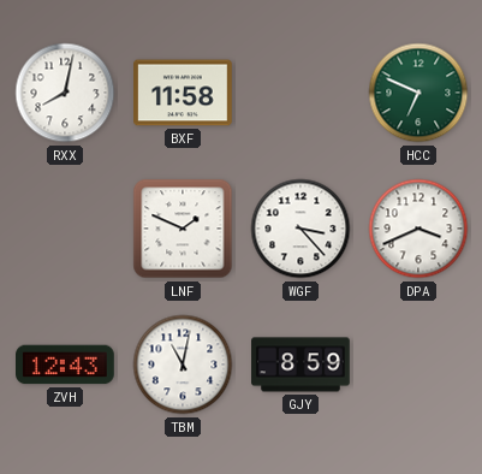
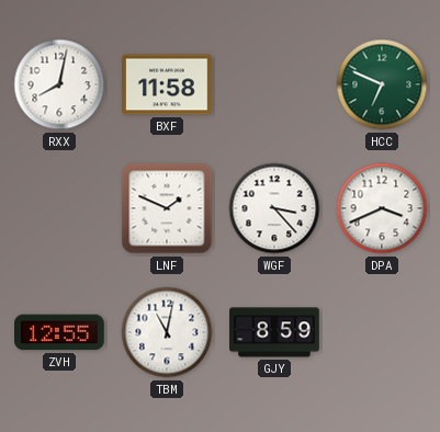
ZVH: 12:43 -> 12:55
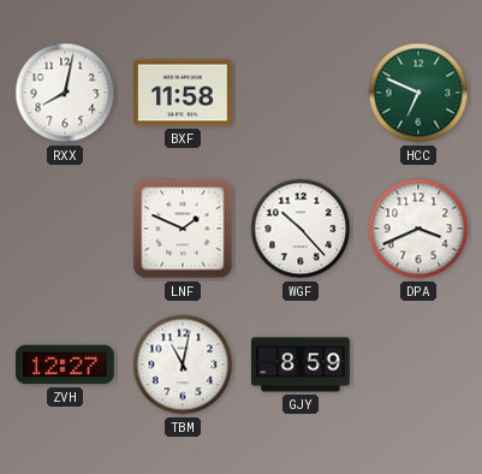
WGF: 3:23 -> 10:23
ZVH: 12:55 -> 12:27
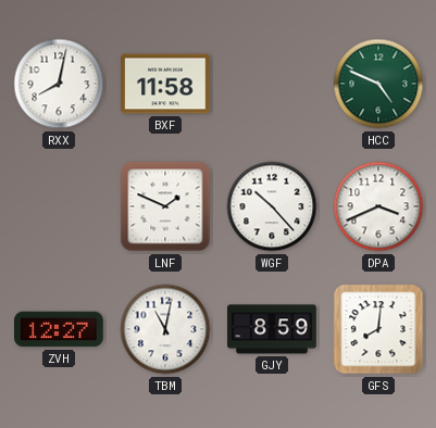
HCC: 6:49 -> 4:49
GFS: none -> 8:01
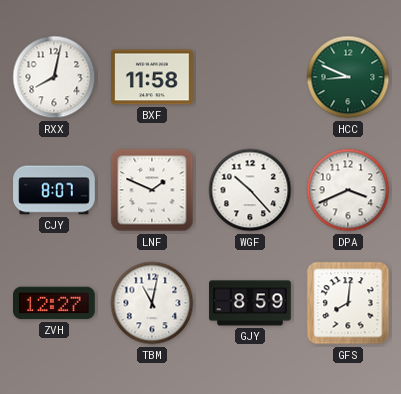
HCC: 4:49 -> 8:49
CJY: none -> 8:07
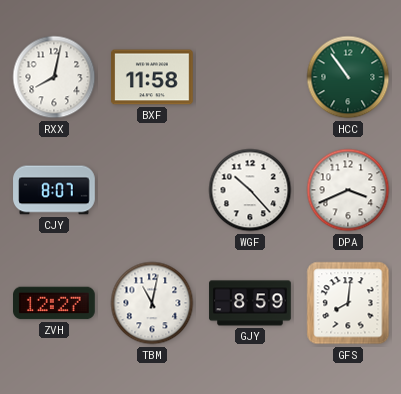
HCC: 8:49 -> 10:54
LNF: 1:49 -> none
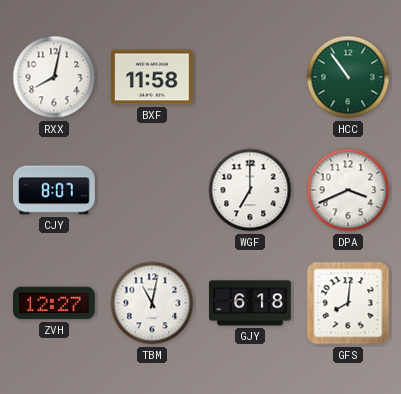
WGF: 10:23 -> 7:00
GJY: 8:59 -> 6:18
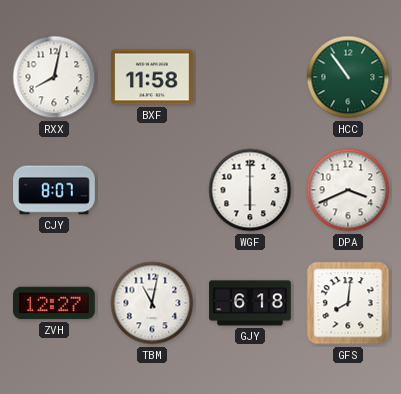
WGF: 7:00 -> 6:00
